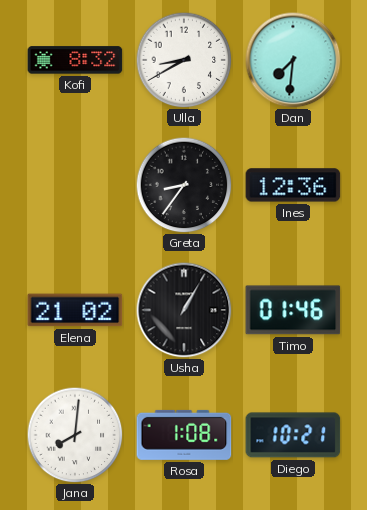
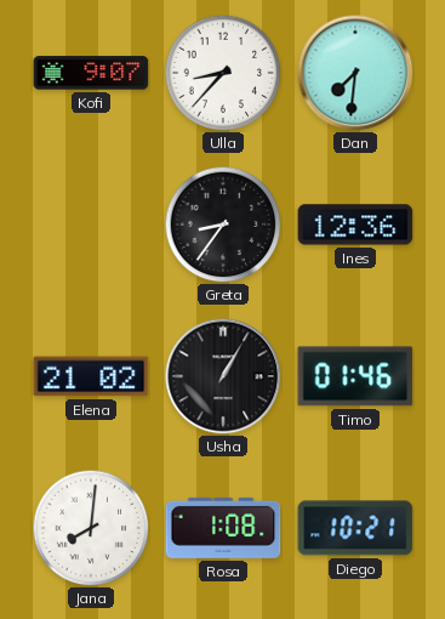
Kofi: 8:32 -> 9:07
Ulla: 8:40 -> 8:37
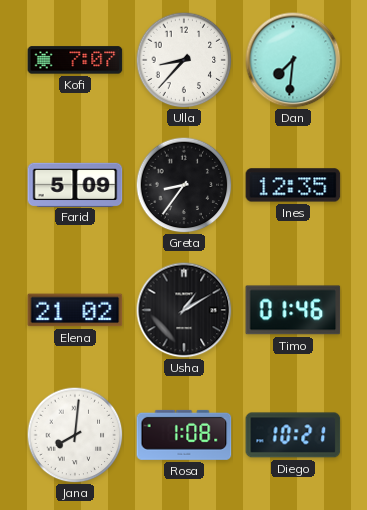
Kofi: 9:07 -> 7:07
Farid: none -> 5:09
Ines: 12:36 -> 12:35
Usha: 1:05 -> 1:10
